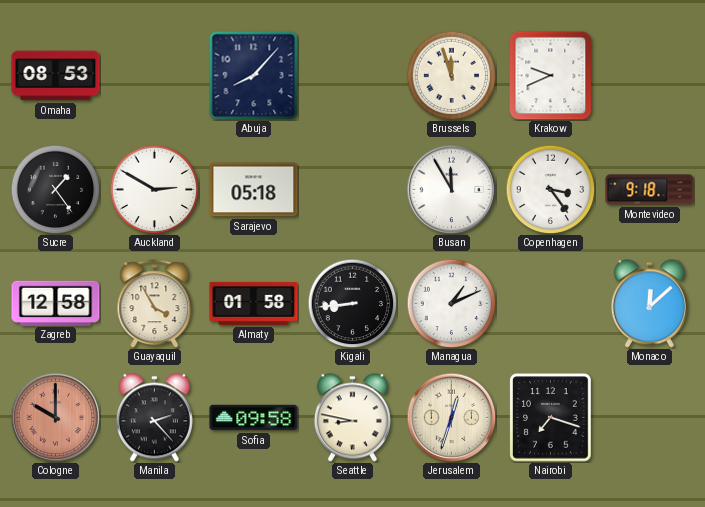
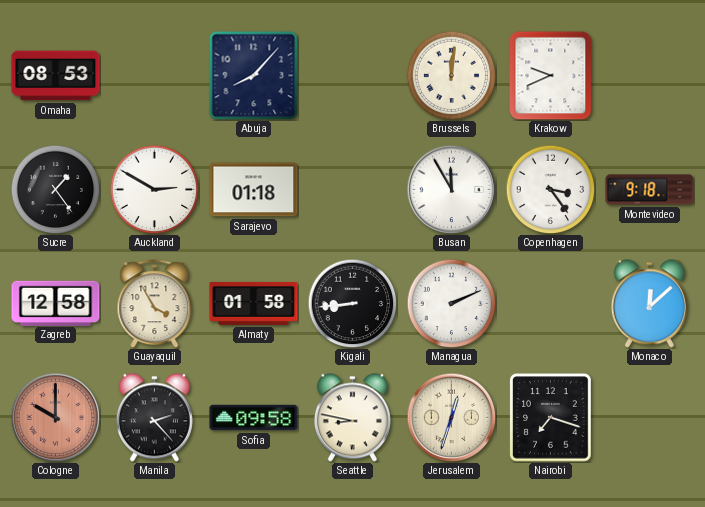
Brussels: 11:57 -> 12:01
Sarajevo: 05:18 -> 01:18
Managua: 1:11 -> 2:11
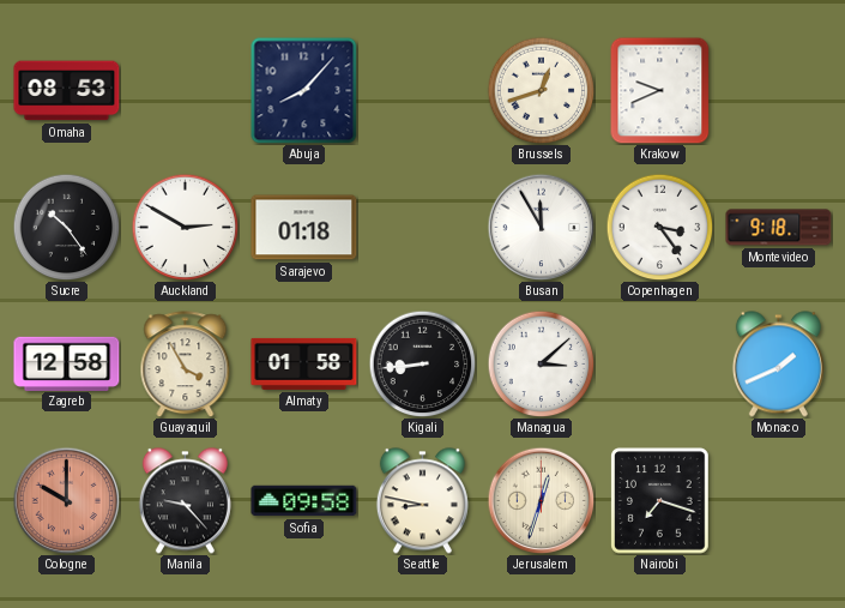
Brussels: 12:01 -> 12:42
Sucre: 1:24 -> 10:24
Managua: 2:11 -> 3:08
Monaco: 12:08 -> 1:41
Manila: 2:23 -> 9:23
